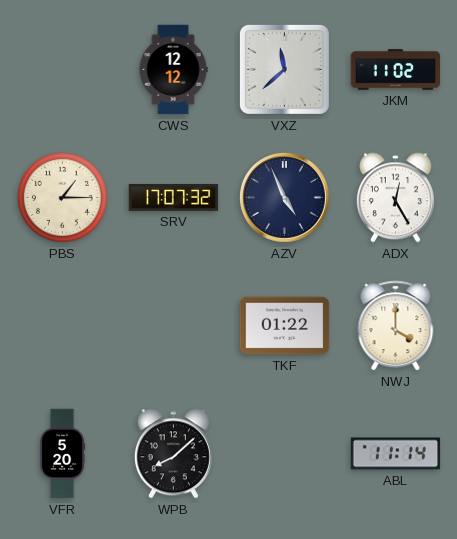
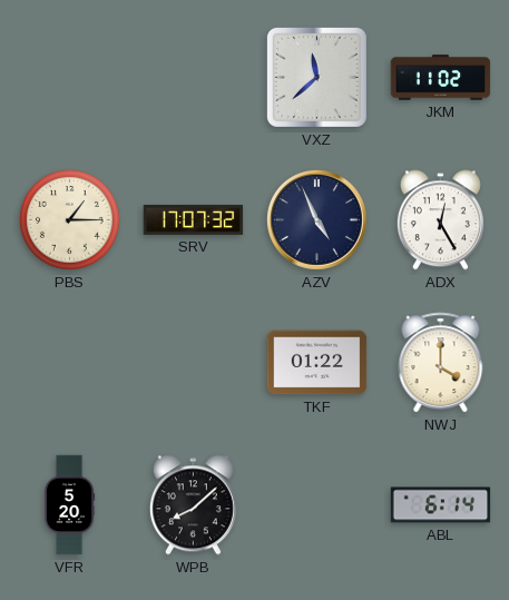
CWS: 12:12 -> none
ABL: 11:14 -> 6:14
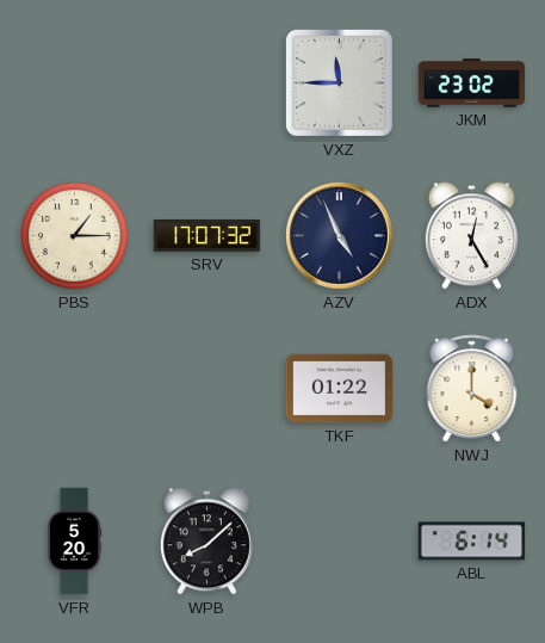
VXZ: 11:38 -> 11:45
JKM: 11:02 -> 23:02
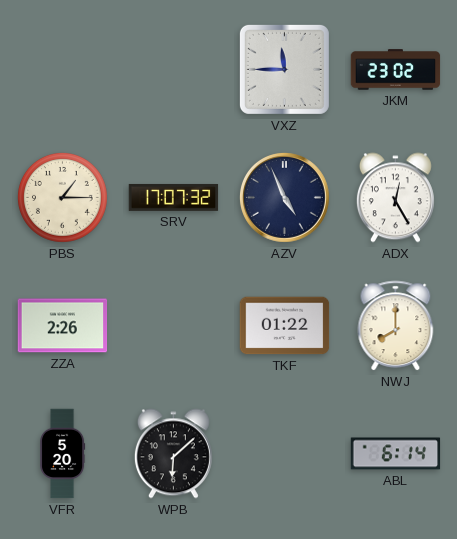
ZZA: none -> 2:26
NWJ: 4:00 -> 8:00
WPB: 8:08 -> 6:08
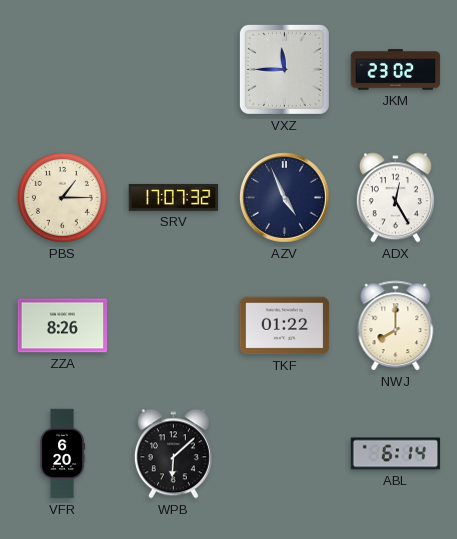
ZZA: 2:26 -> 8:26
VFR: 5:20 -> 6:20
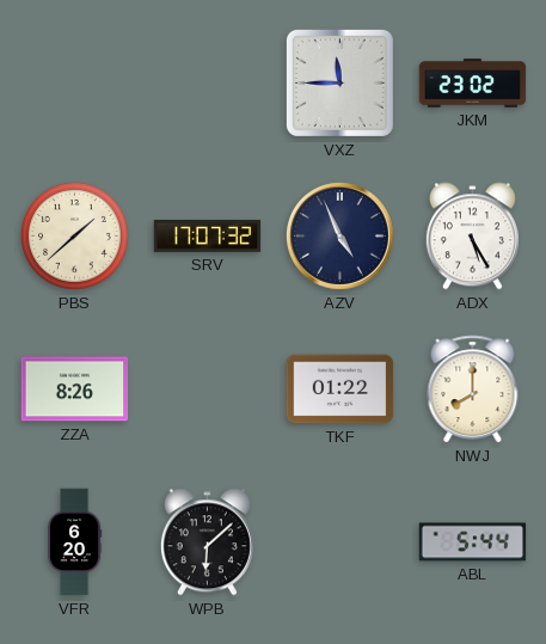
PBS: 1:15 -> 1:38
ADX: 12:25 -> 5:25
ABL: 6:14 -> 5:44
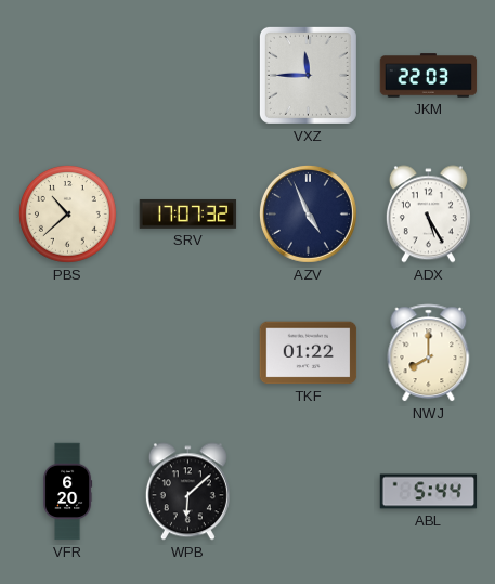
JKM: 23:02 -> 22:03
PBS: 1:38 -> 10:38
ZZA: 8:26 -> none
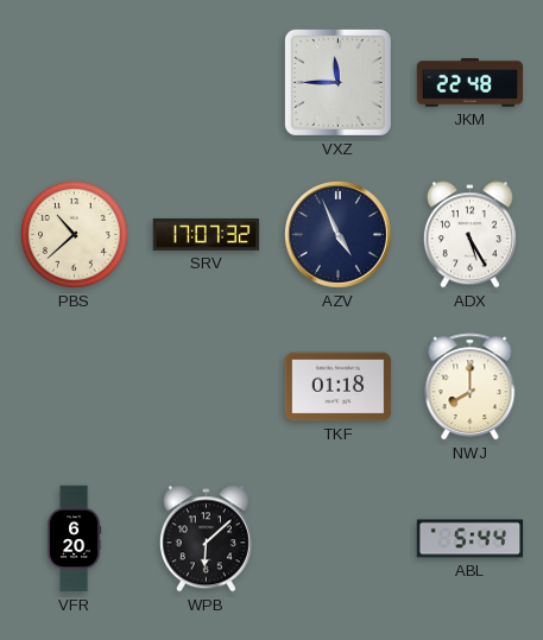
JKM: 22:03 -> 22:48
TKF: 01:22 -> 01:18
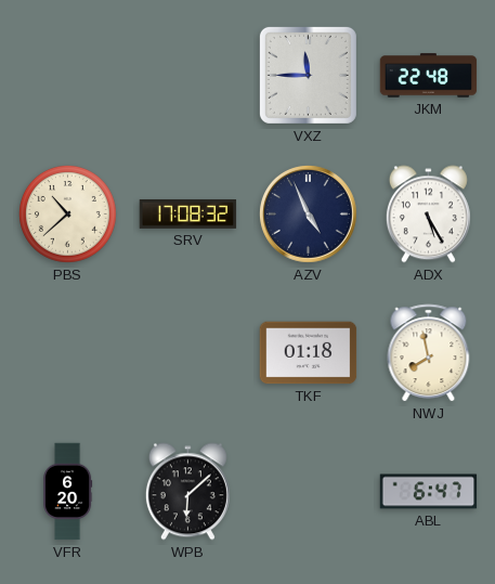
SRV: 17:07 -> 17:08
NWJ: 8:00 -> 7:58
ABL: 5:44 -> 6:47
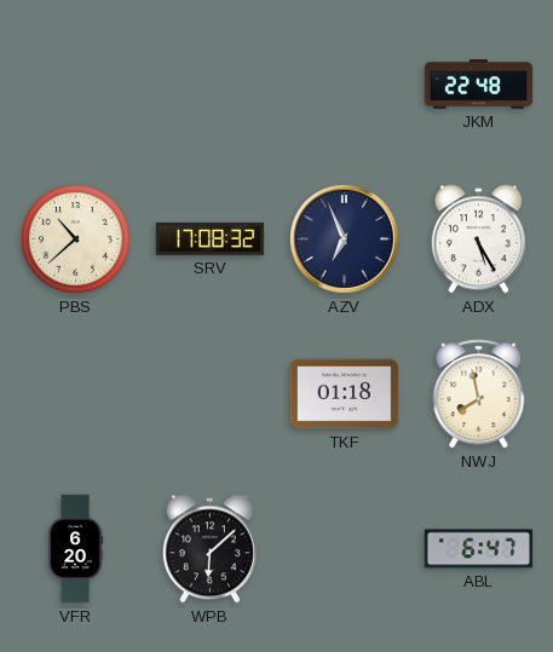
VXZ: 11:45 -> none
AZV: 4:56 -> 6:56
